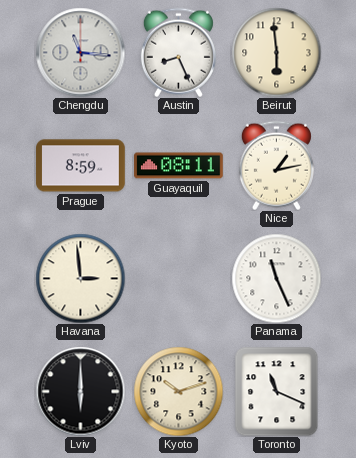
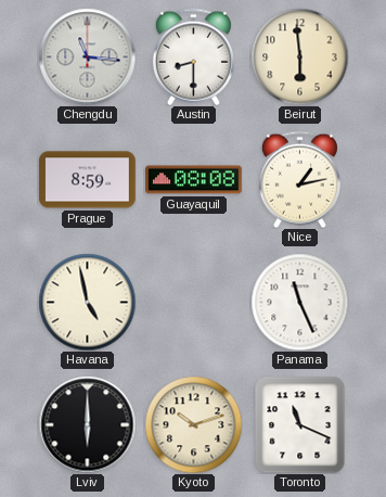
Austin: 8:26 -> 8:30
Guayaquil: 08:11 -> 08:08
Havana: 2:59 -> 4:58
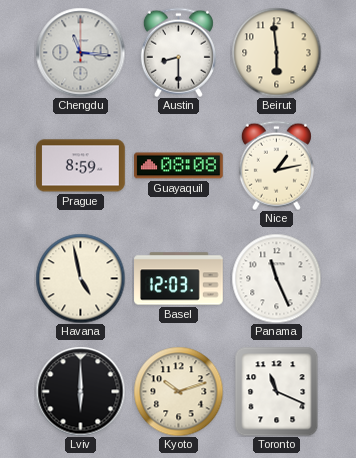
Basel: none -> 12:03
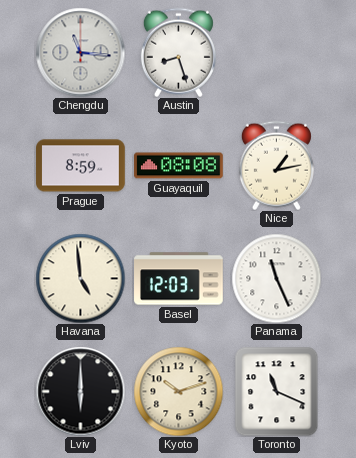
Austin: 8:30 -> 8:27
Beirut: 5:59 -> none
Havana: 4:58 -> 4:59
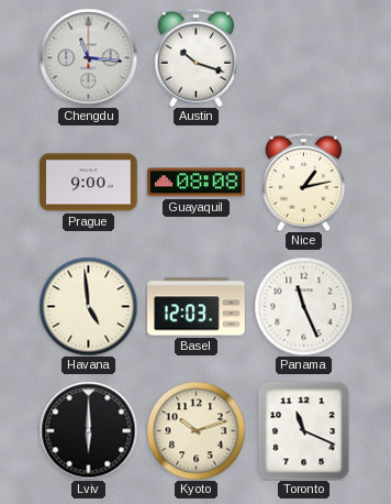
Austin: 8:27 -> 10:18
Prague: 8:59 -> 9:00
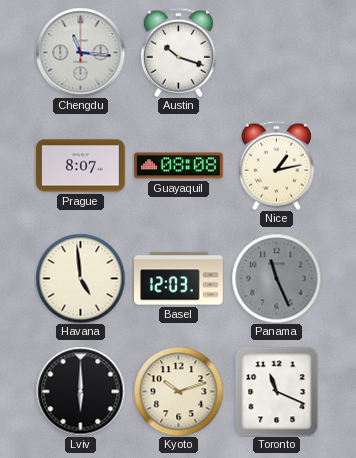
Prague: 9:00 -> 8:07
Panama dial: white -> grey
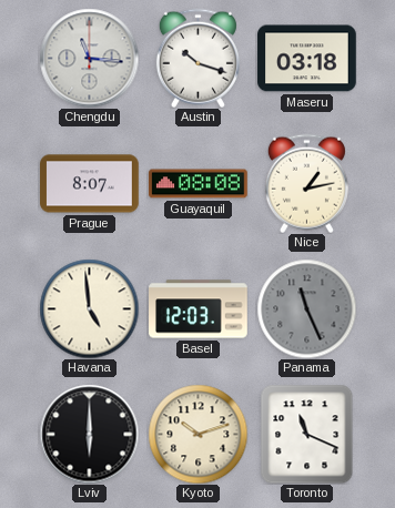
Maseru: none -> 03:18
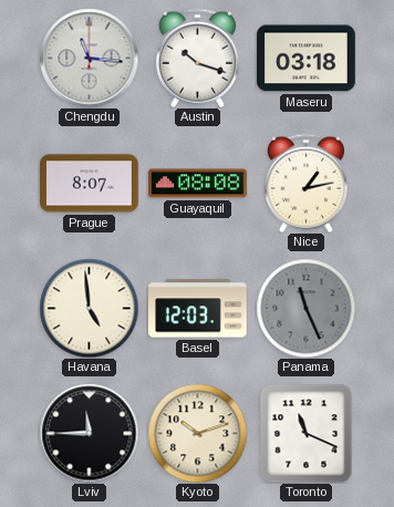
Lviv: 6:00 -> 11:45
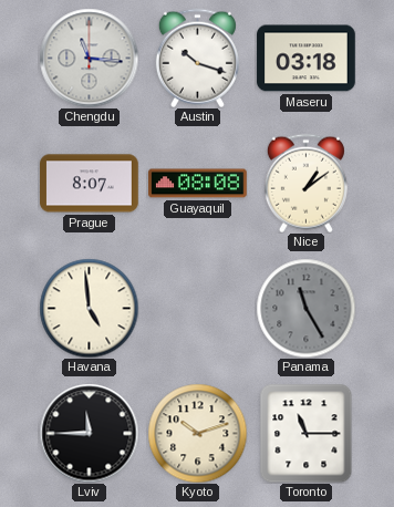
Nice: 1:13 -> 1:09
Basel: 12:03 -> none
Panama: 11:26 -> 11:25
Toronto: 11:19 -> 11:15
